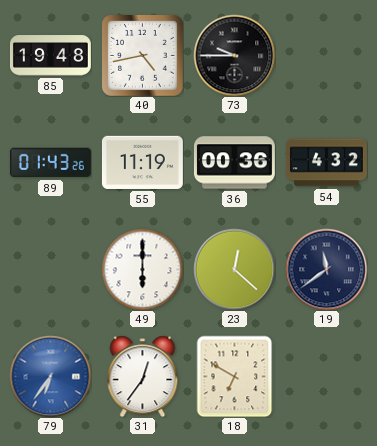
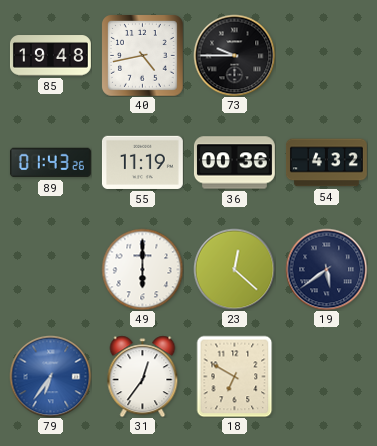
19: 11:39 -> 5:39
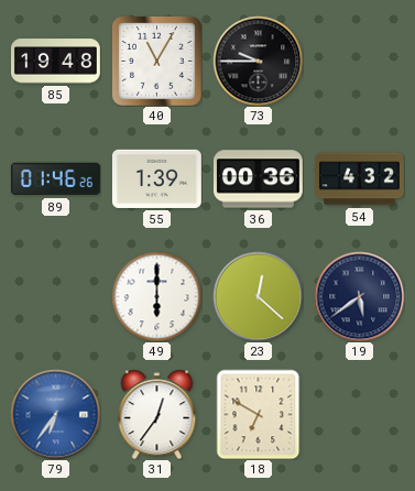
40: 4:43 -> 11:05
89: 01:43 -> 01:46
55: 11:19 -> 1:39
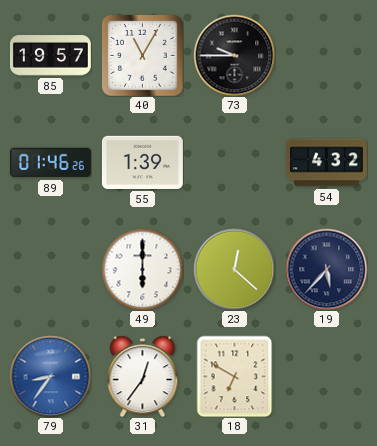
85: 19:48 -> 19:57
36: 00:36 -> none
19: 5:39 -> 5:37
79: 6:36 -> 8:36
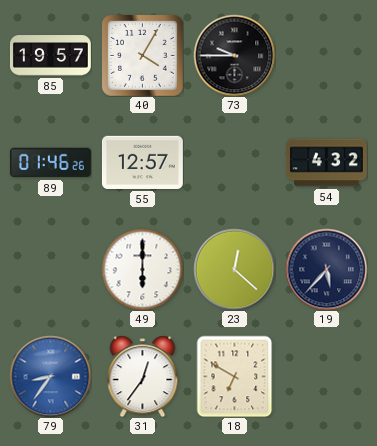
40: 11:05 -> 4:05
55: 1:39 -> 12:57
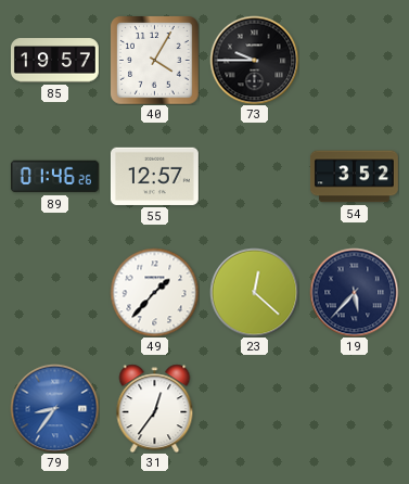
54: 4:32 -> 3:52
49: 6:00 -> 1:37
18: 6:50 -> none
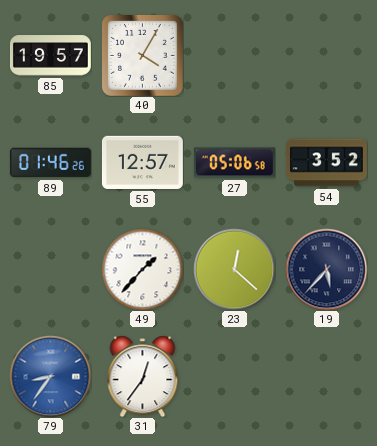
73: 9:45 -> none
27: none -> 05:06
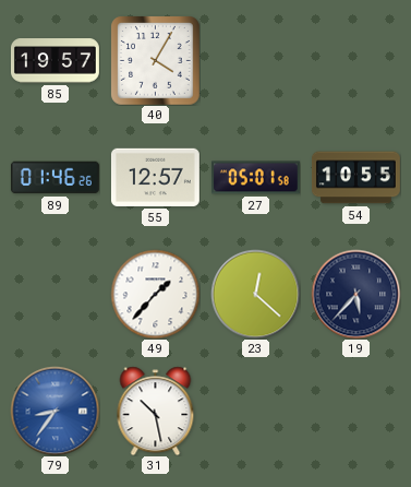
27: 05:06 -> 05:01
54: 3:52 -> 10:55
31: 12:36 -> 10:28
